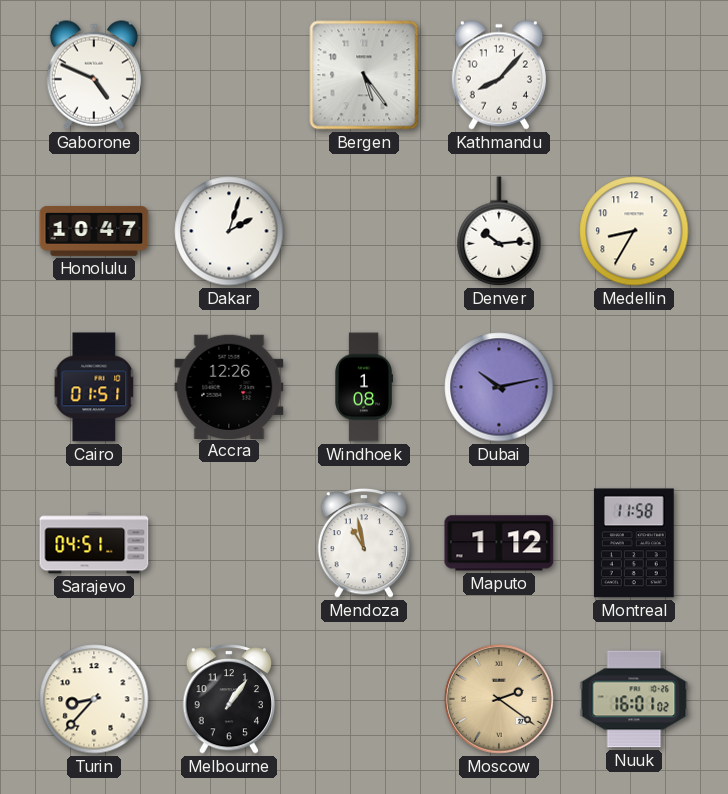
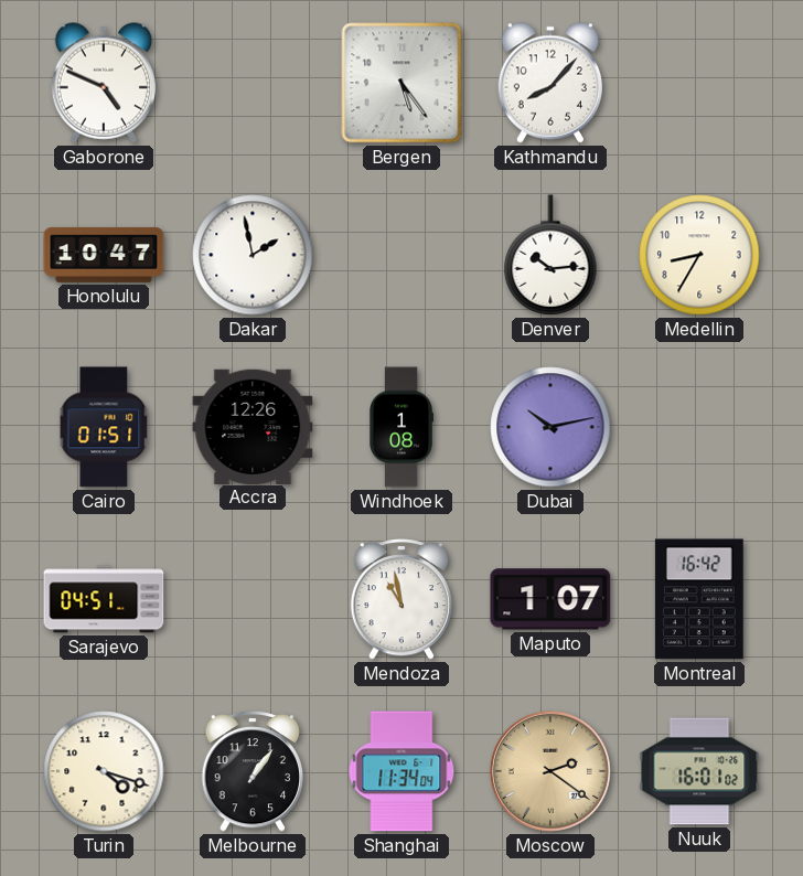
Dakar: 2:03 -> 1:58
Maputo: 1:12 -> 1:07
Montreal: 11:58 -> 16:42
Turin: 8:37 -> 4:18
Shanghai: none -> 11:34
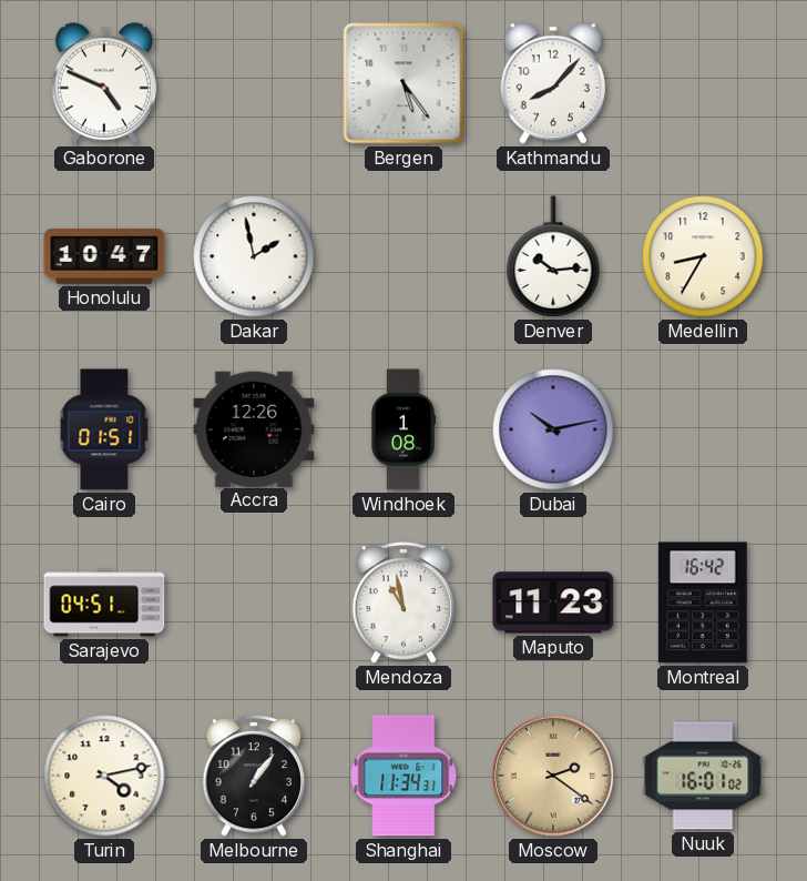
Maputo: 1:07 -> 11:23
Turin: 4:18 -> 4:13
Shanghai: 11:34:04 -> 11:34:31
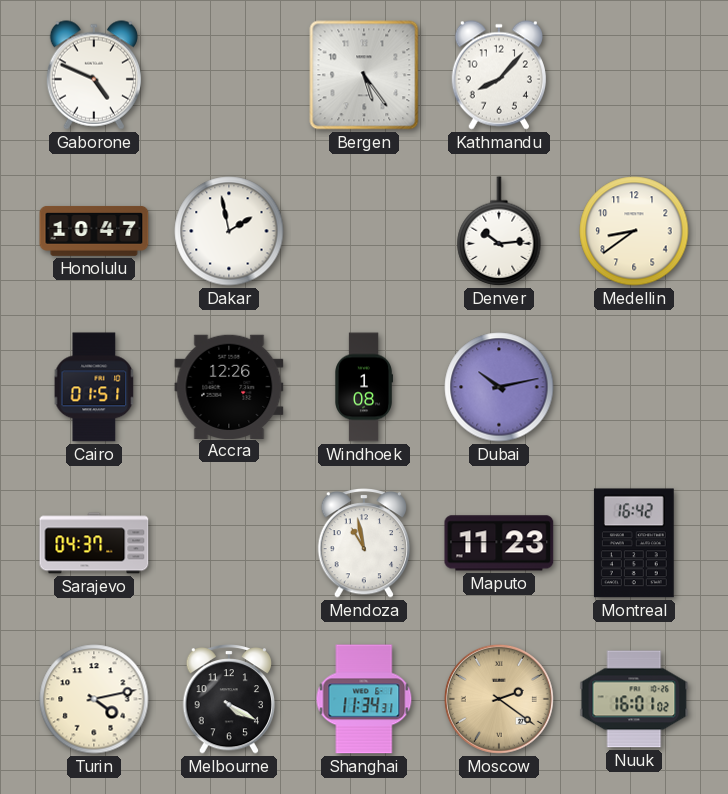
Medellin: 8:35 -> 8:39
Sarajevo: 04:51 -> 04:37
Melbourne: 1:06 -> 4:20
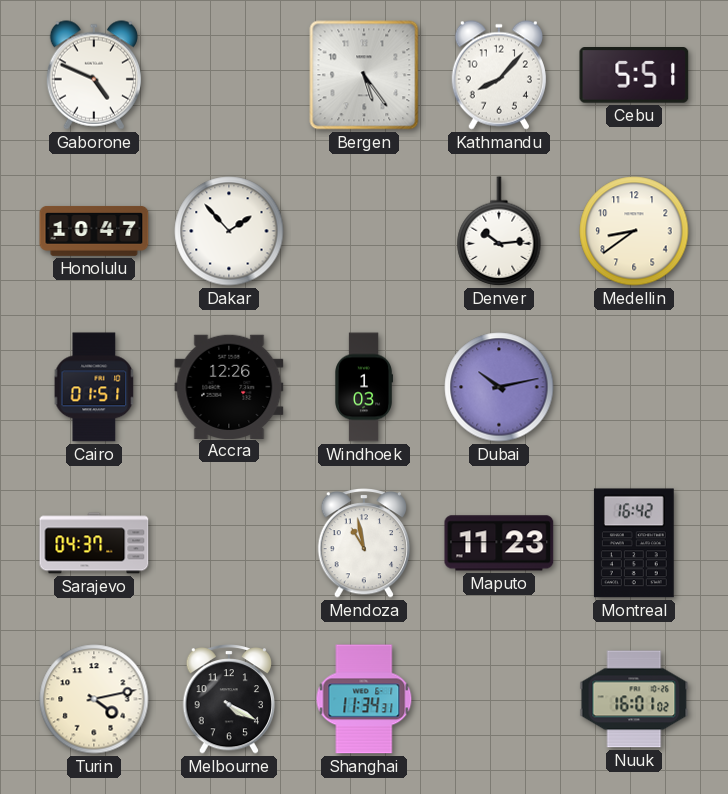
Cebu: none -> 5:51
Dakar: 1:58 -> 1:53
Windhoek: 1:08 -> 1:03
Moscow: 2:21 -> none
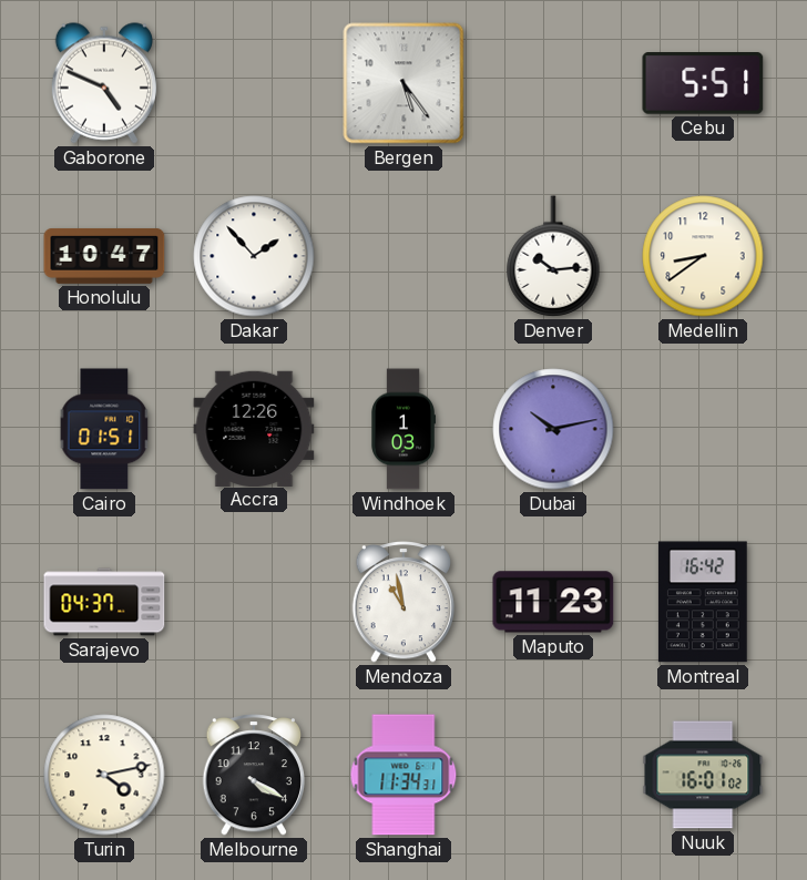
Kathmandu: 8:07 -> none
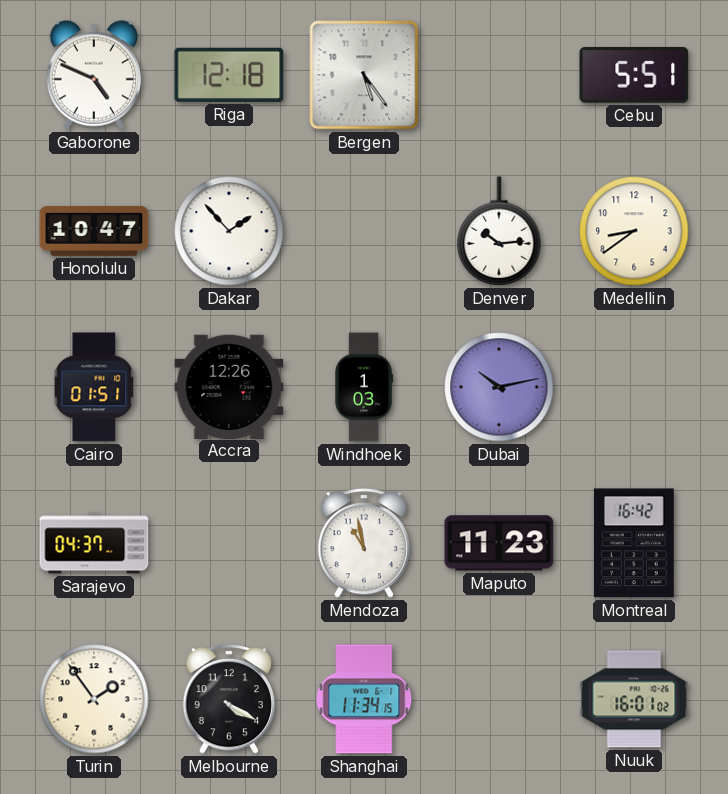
Riga: none -> 12:18
Turin: 4:13 -> 1:54
Shanghai: 11:34:31 -> 11:34:15
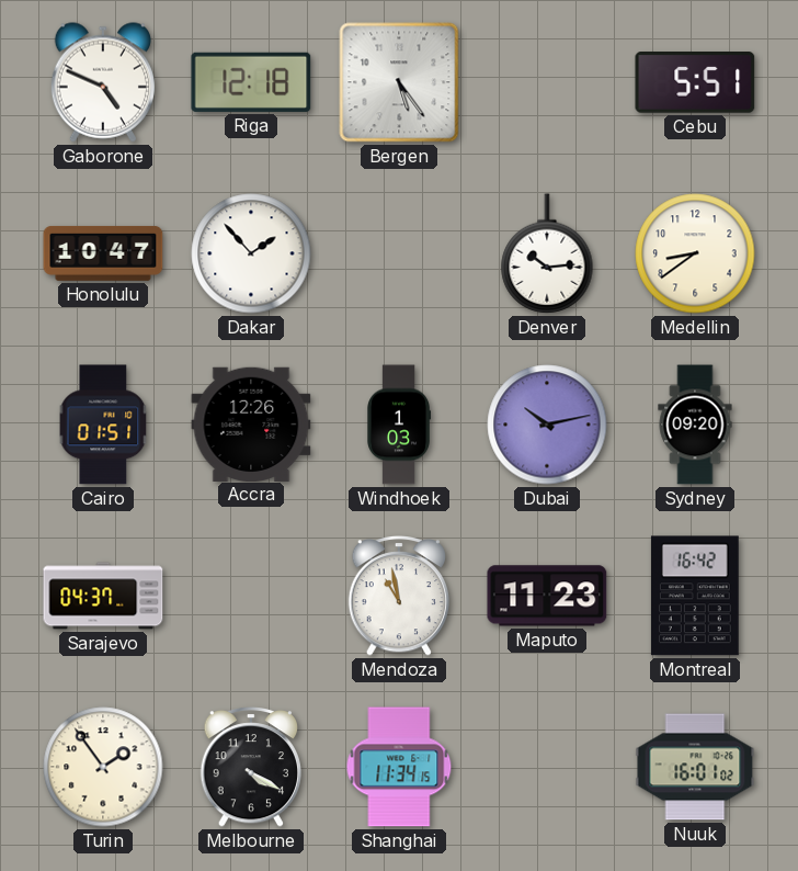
Sydney: none -> 09:20
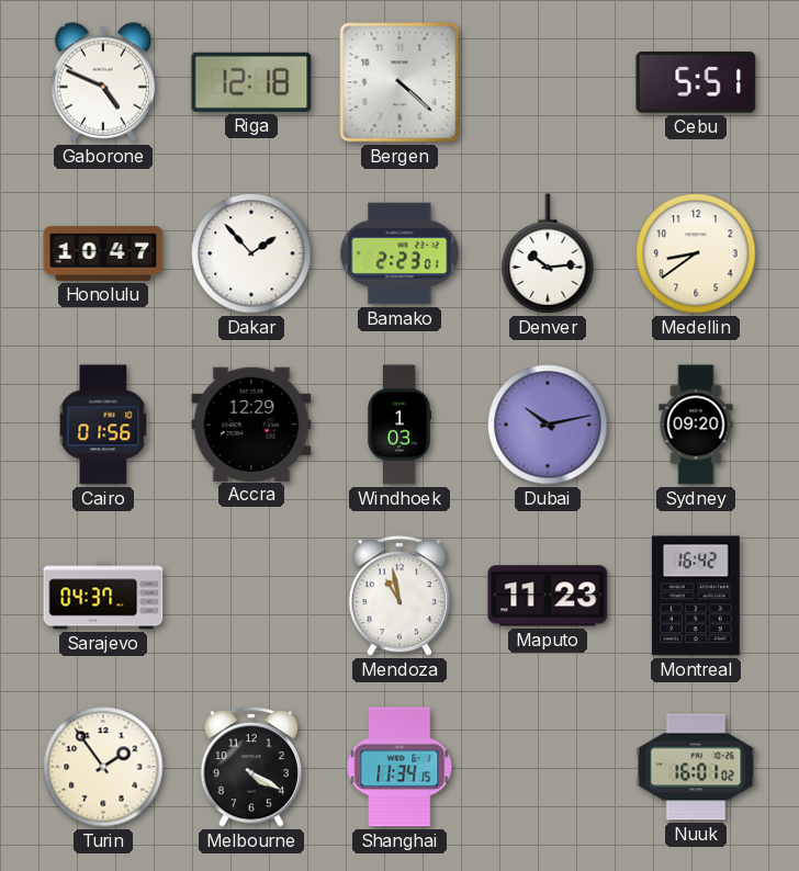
Bergen: 5:24 -> 4:22
Bamako: none -> 2:23
Cairo: 01:51 -> 01:56
Accra: 12:26 -> 12:29
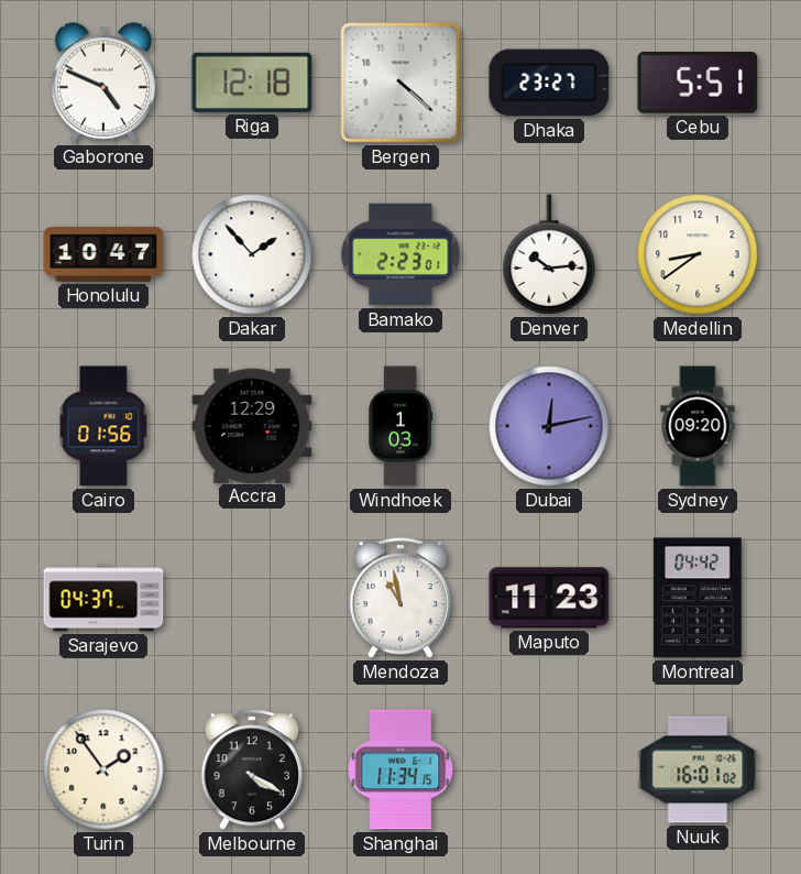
Dhaka: none -> 23:27
Dubai: 10:13 -> 12:13
Montreal: 16:42 -> 04:42
